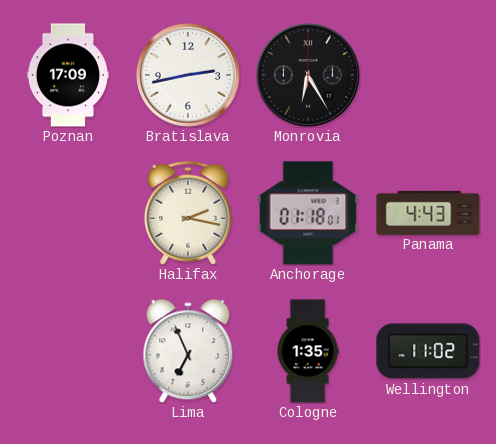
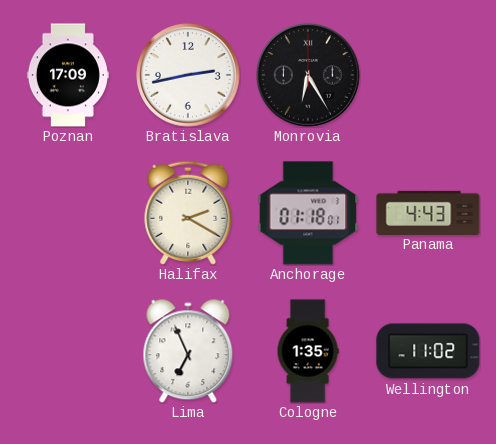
Halifax: 2:17 -> 2:20
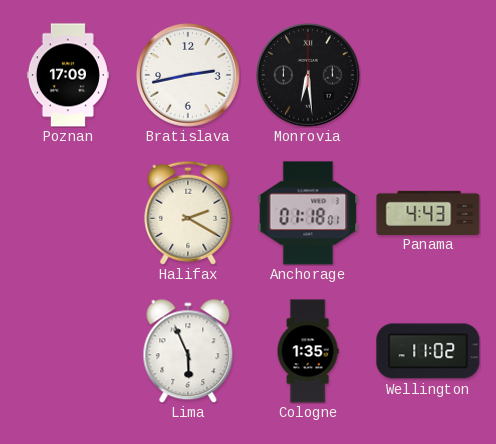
Monrovia: 6:25 -> 6:29
Lima: 6:56 -> 5:56
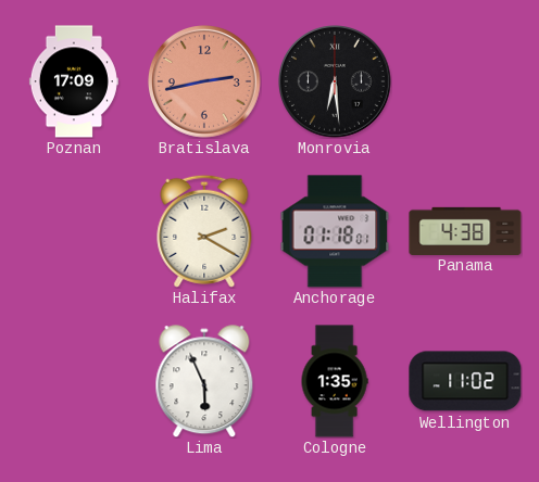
Bratislava dial: white -> salmon
Panama: 4:43 -> 4:38
